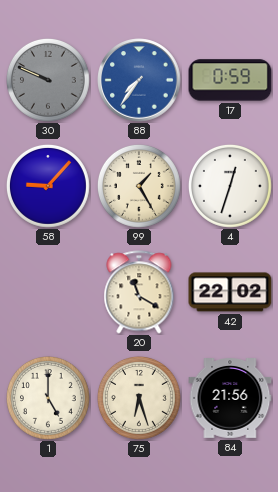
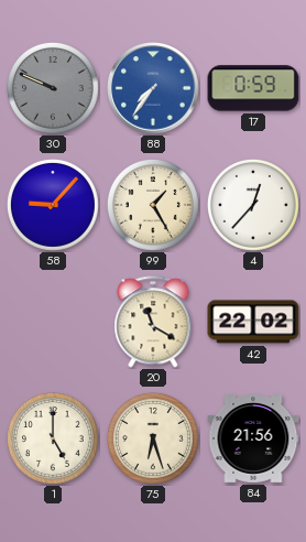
4: 12:33 -> 12:37
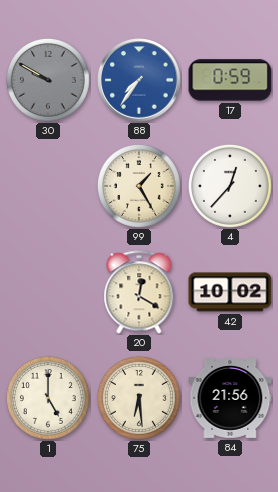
30: 9:49 -> 9:50
58: 9:07 -> none
20: 11:20 -> 12:20
42: 22:02 -> 10:02
75: 6:27 -> 6:29
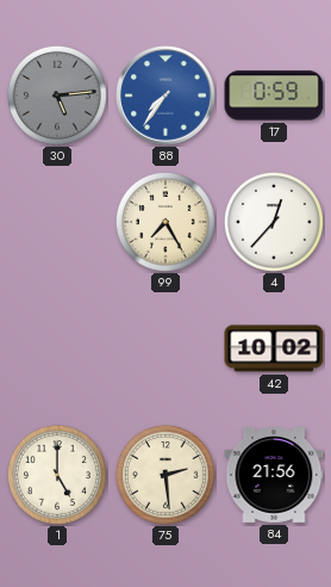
30: 9:50 -> 5:14
99: 1:25 -> 7:25
20: 12:20 -> none
75: 6:29 -> 2:29
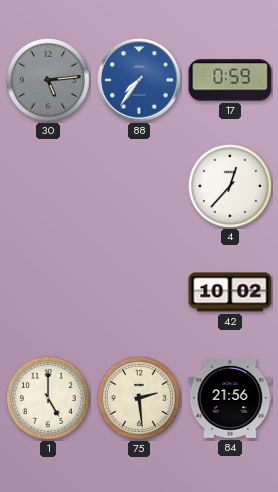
99: 7:25 -> none
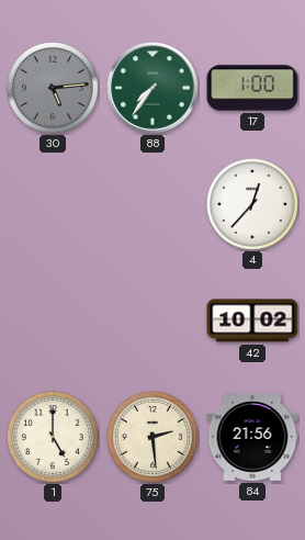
88 dial: blue -> green
17: 0:59 -> 1:00
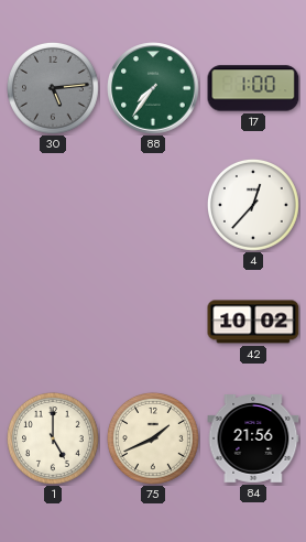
75: 2:29 -> 1:41
